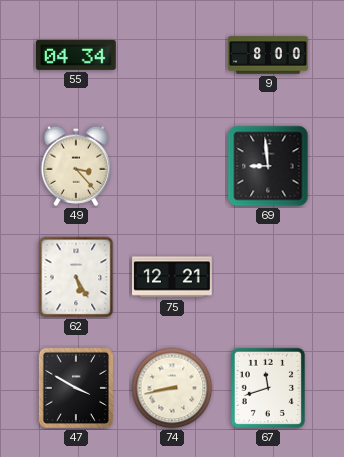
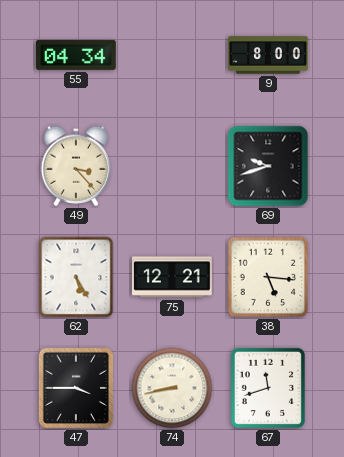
69: 8:59 -> 9:42
38: none -> 5:16
47: 3:50 -> 3:45
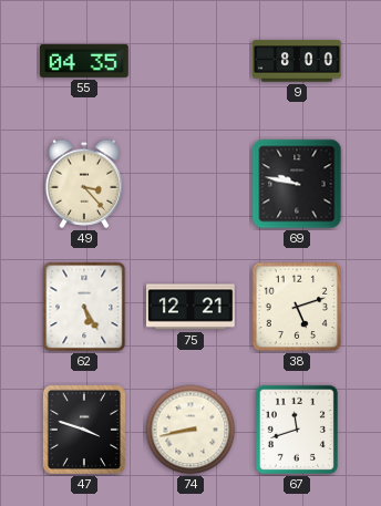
55: 04:34 -> 04:35
69: 9:42 -> 9:47
38: 5:16 -> 5:12
47: 3:45 -> 3:48
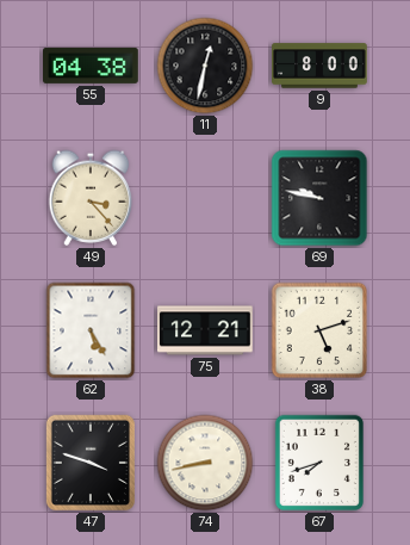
55: 04:35 -> 04:38
11: none -> 12:32
67: 11:42 -> 7:42
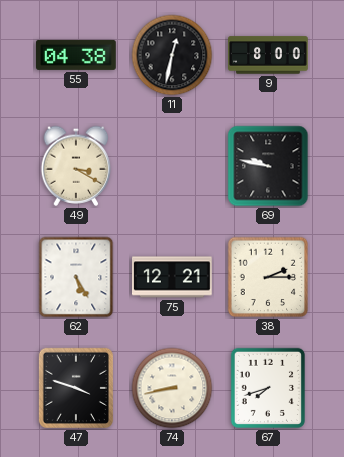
49: 3:23 -> 3:20
38: 5:12 -> 2:15
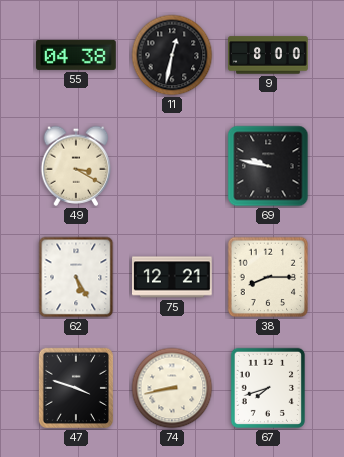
38: 2:15 -> 8:15
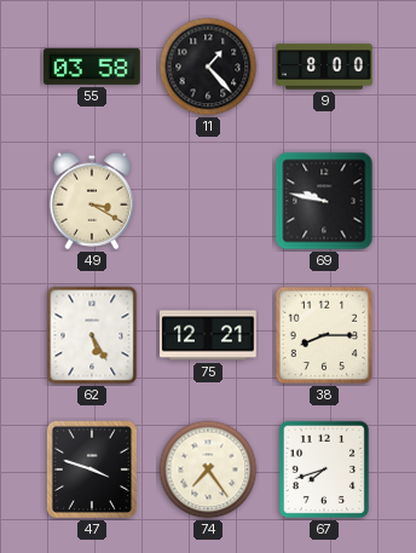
55: 04:38 -> 03:58
11: 12:32 -> 1:23
74: 8:43 -> 7:24
